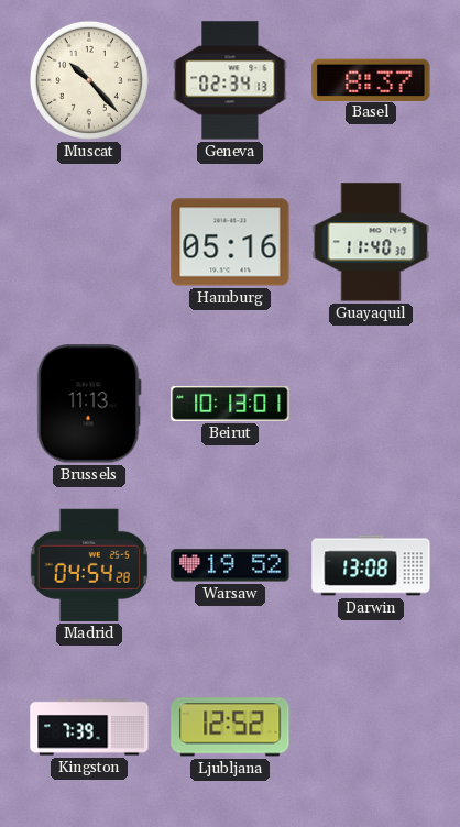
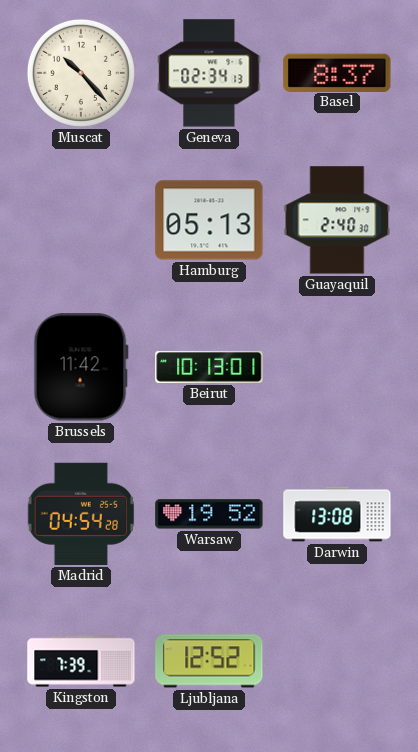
Hamburg: 05:16 -> 05:13
Guayaquil: 11:40 -> 2:40
Brussels: 11:13 -> 11:42
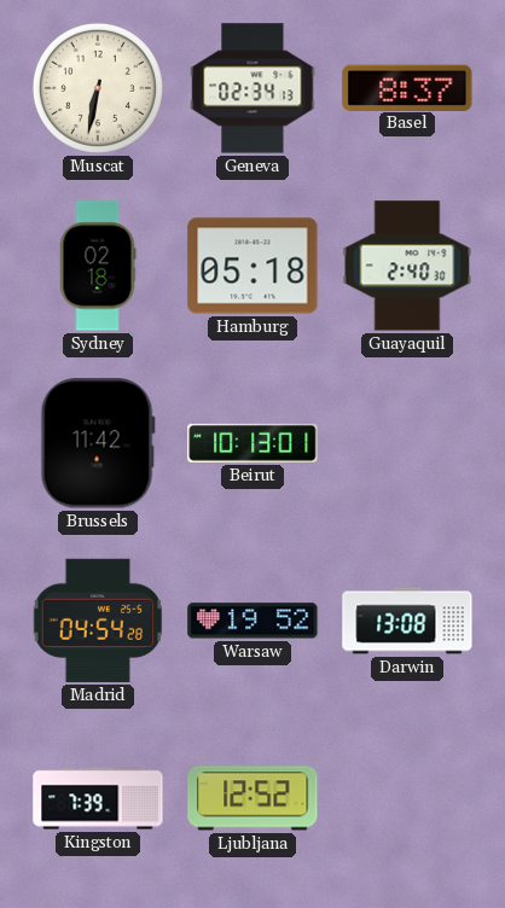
Muscat: 10:23 -> 6:32
Sydney: none -> 02:18
Hamburg: 05:13 -> 05:18
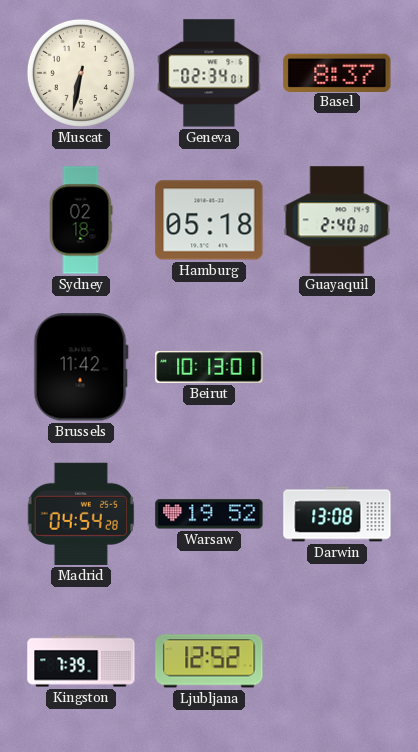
Geneva: 02:34:13 -> 02:34:01
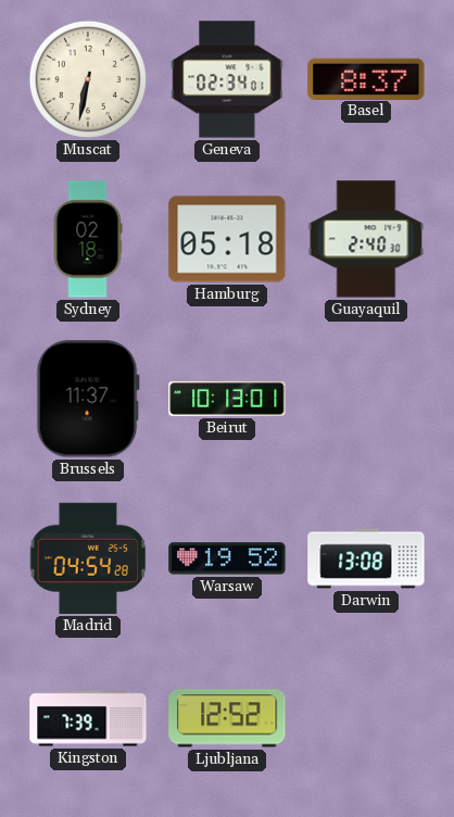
Brussels: 11:42 -> 11:37
